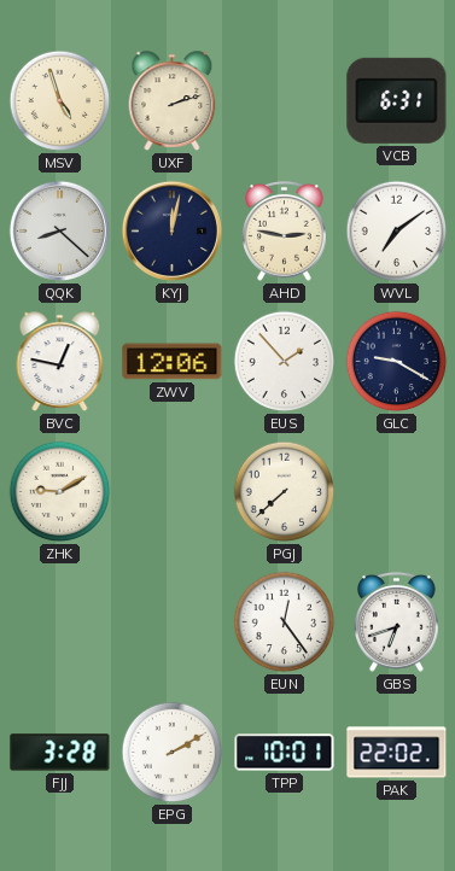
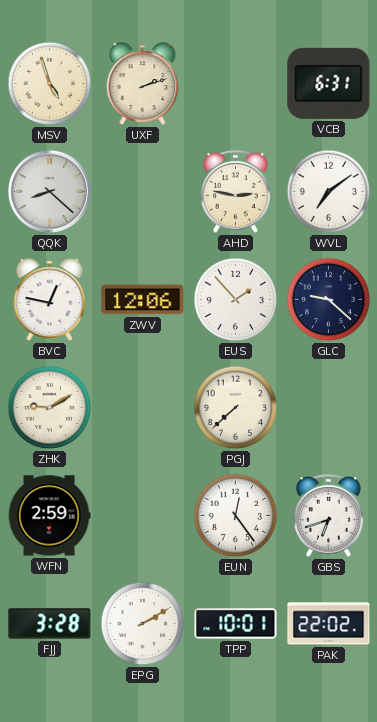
KYJ: 12:02 -> none
GLC: 9:20 -> 9:22
WFN: none -> 2:59
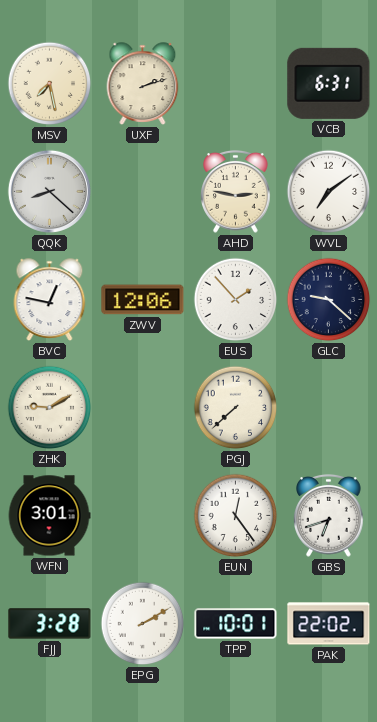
MSV: 4:57 -> 7:28
WFN: 2:59 -> 3:01
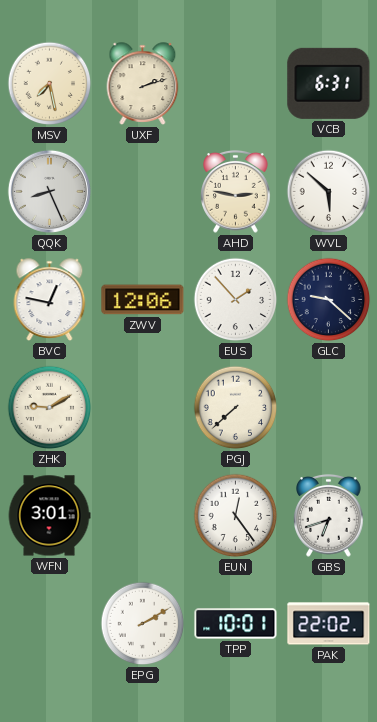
QQK: 8:22 -> 8:26
WVL: 7:09 -> 5:52
FJJ: 3:28 -> none
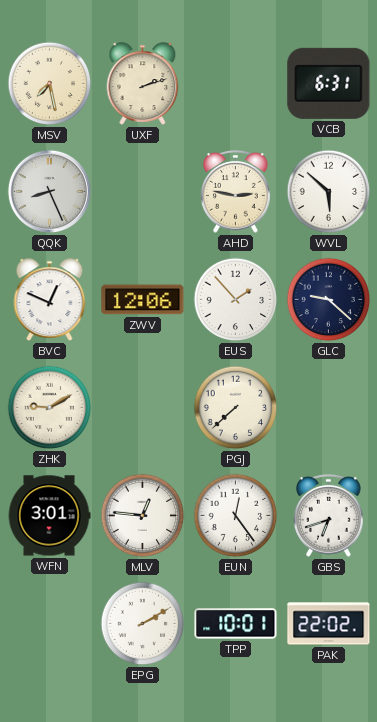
BVC: 12:47 -> 12:49
MLV: none -> 12:46
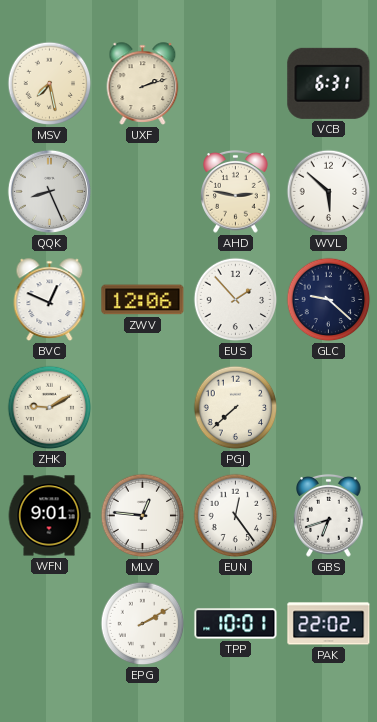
WFN: 3:01 -> 9:01
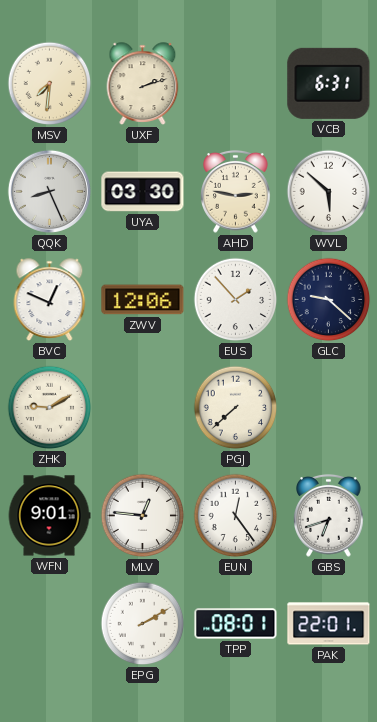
MSV: 7:28 -> 7:31
UYA: none -> 03:30
TPP: 10:01 -> 08:01
PAK: 22:02 -> 22:01
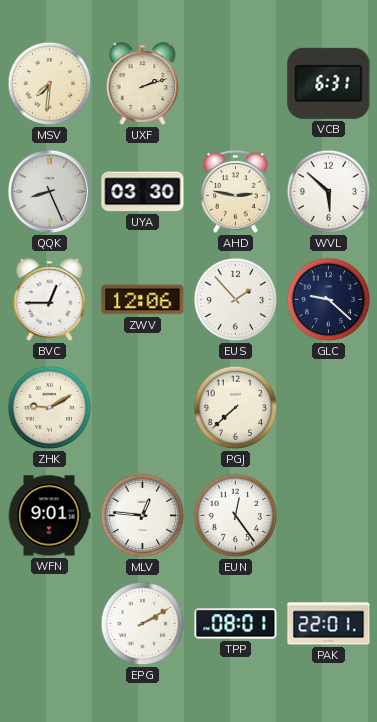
BVC: 12:49 -> 12:45
GBS: 6:42 -> none
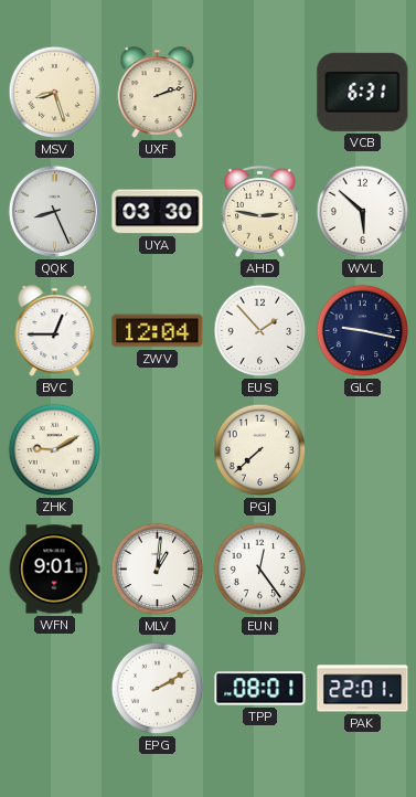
MSV: 7:31 -> 8:27
ZWV: 12:06 -> 12:04
GLC: 9:22 -> 9:17
MLV: 12:46 -> 1:01
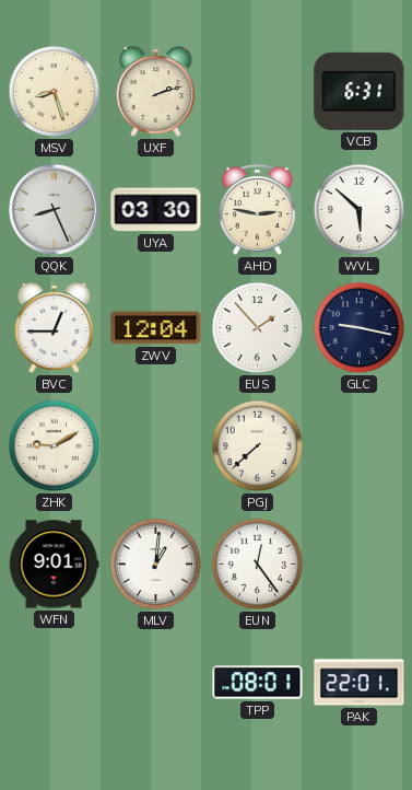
EPG: 2:10 -> none
